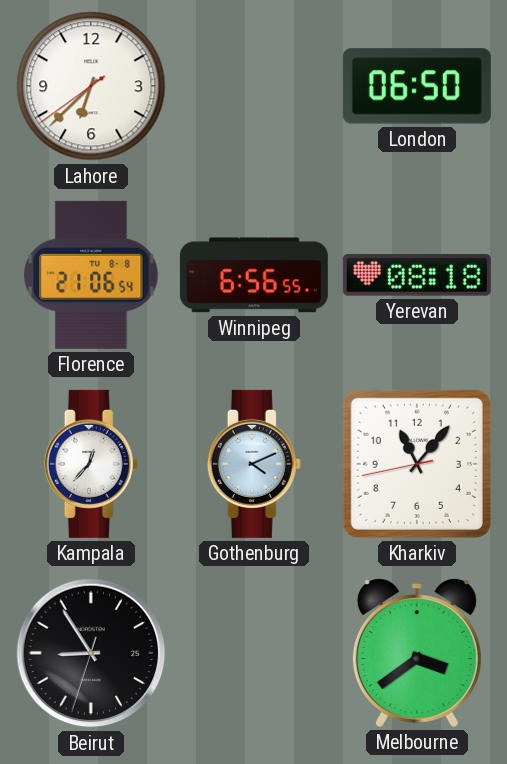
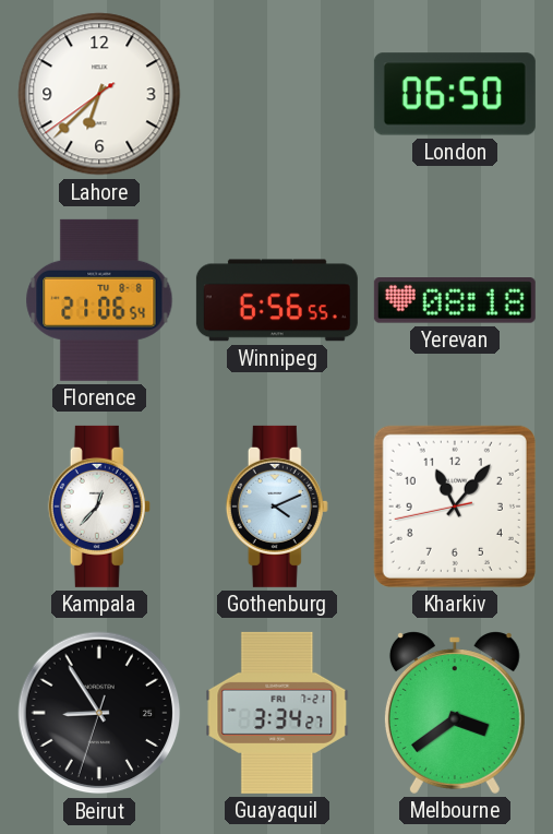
Guayaquil: none -> 3:34
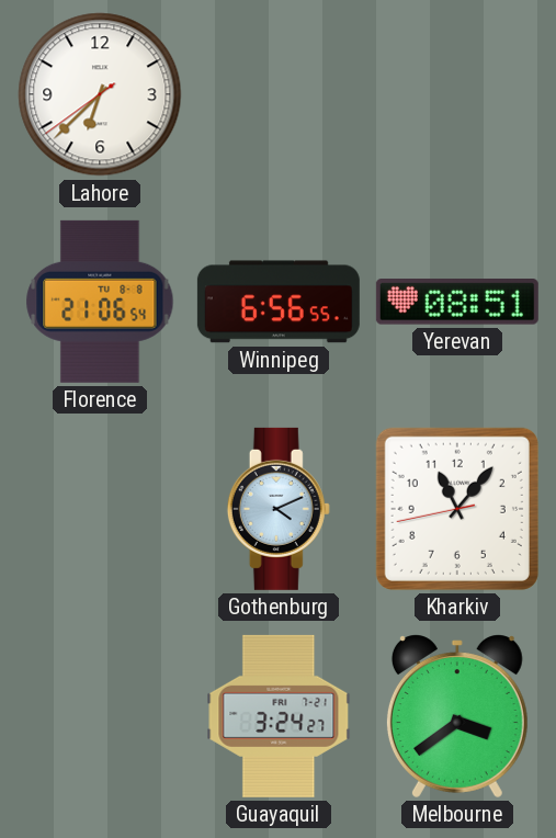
London: 06:50 -> none
Yerevan: 08:18 -> 08:51
Kampala: 12:37 -> none
Beirut: 8:54 -> none
Guayaquil: 3:34 -> 3:24
